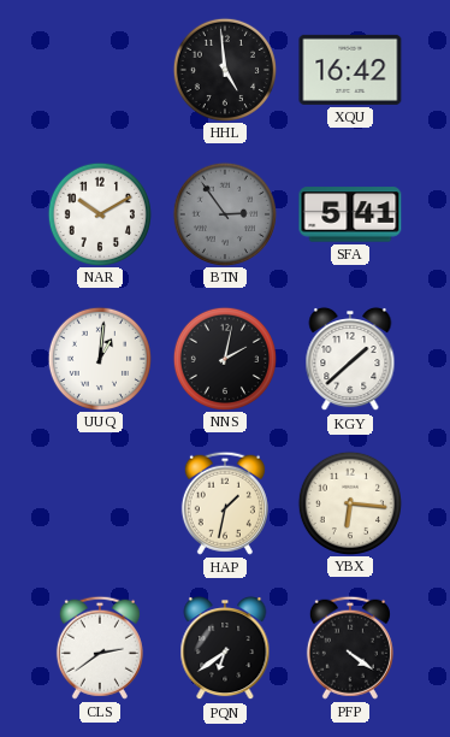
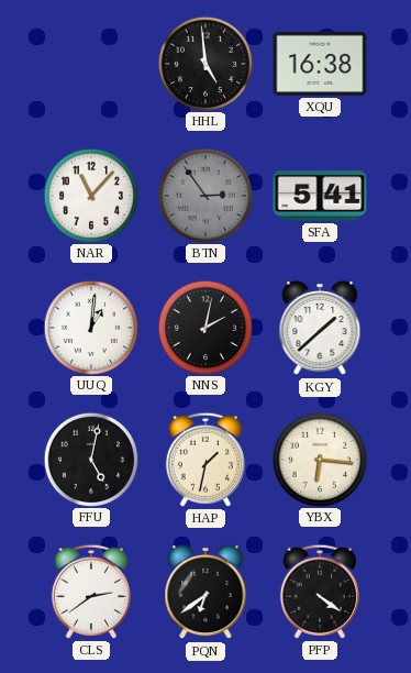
XQU: 16:42 -> 16:38
NAR: 10:10 -> 11:07
FFU: none -> 5:02
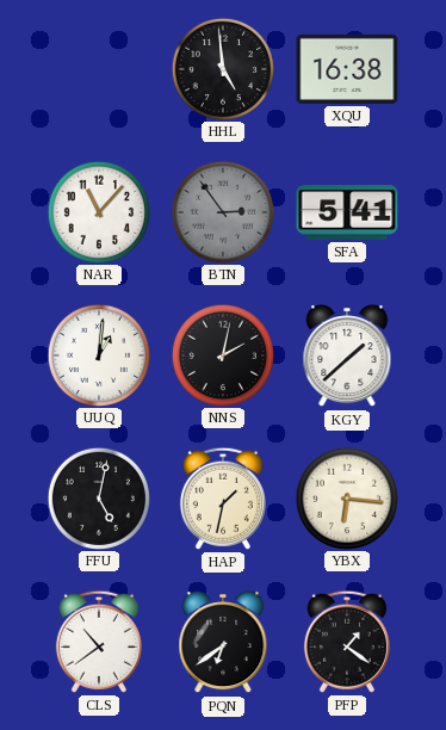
CLS: 2:39 -> 10:39
PFP: 4:21 -> 1:21
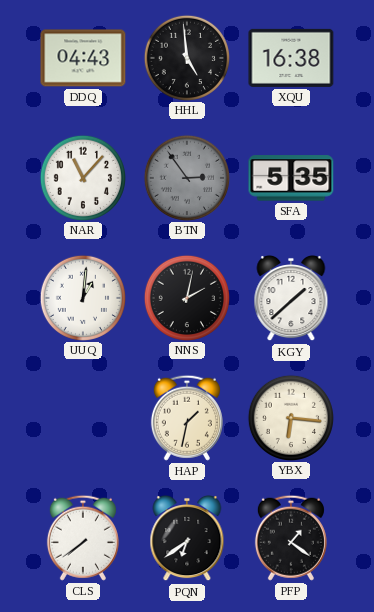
DDQ: none -> 04:43
SFA: 5:41 -> 5:35
FFU: 5:02 -> none
CLS: 10:39 -> 7:39
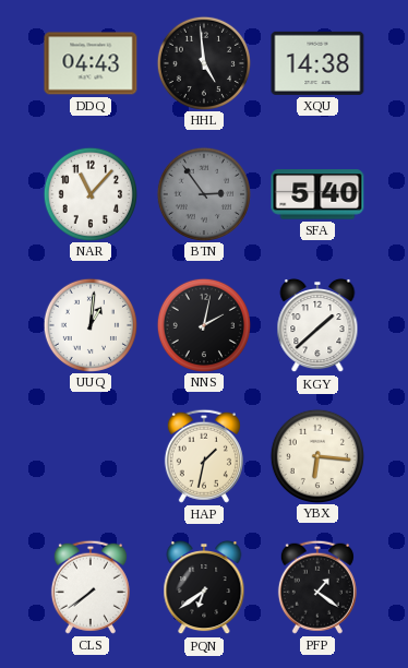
XQU: 16:38 -> 14:38
SFA: 5:35 -> 5:40
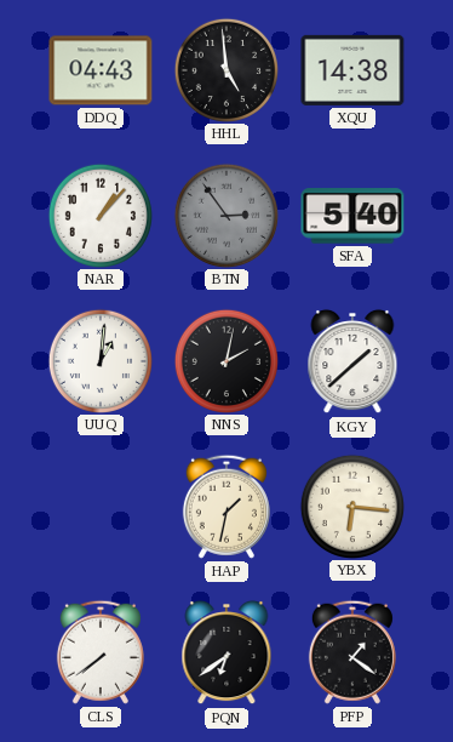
NAR: 11:07 -> 1:07
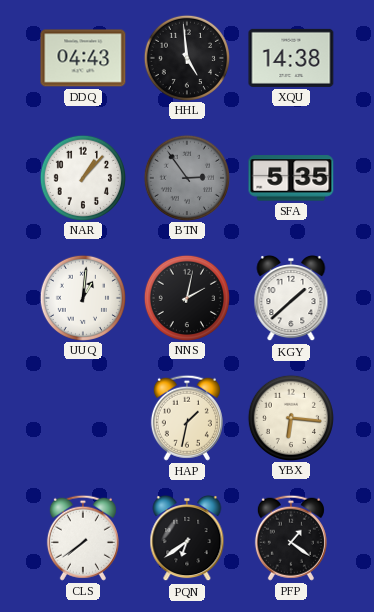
SFA: 5:40 -> 5:35
